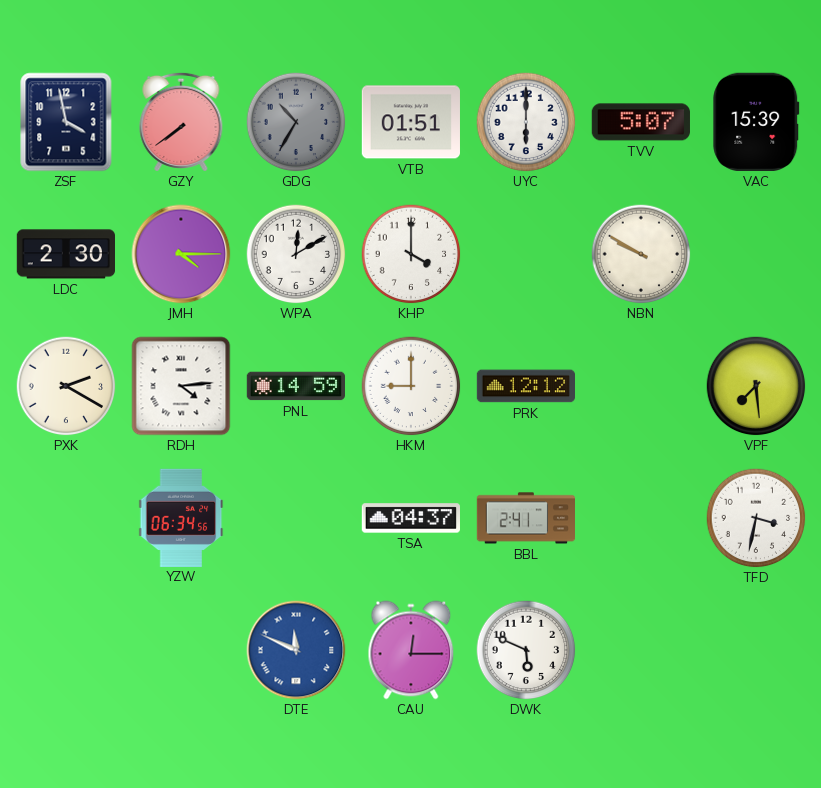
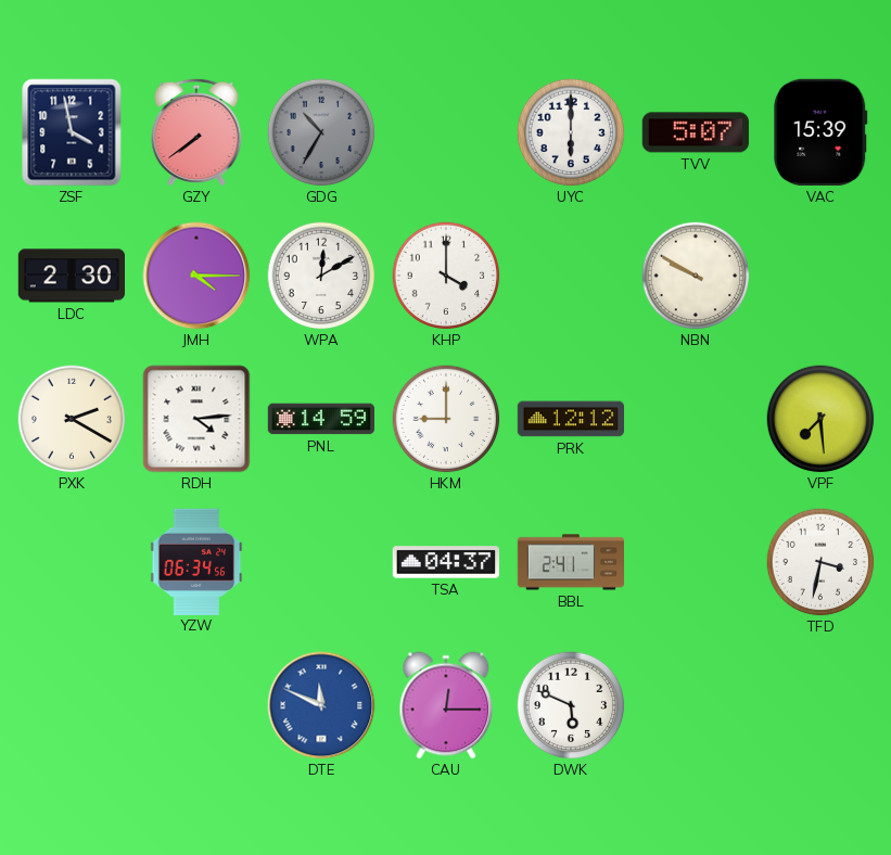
VTB: 01:51 -> none
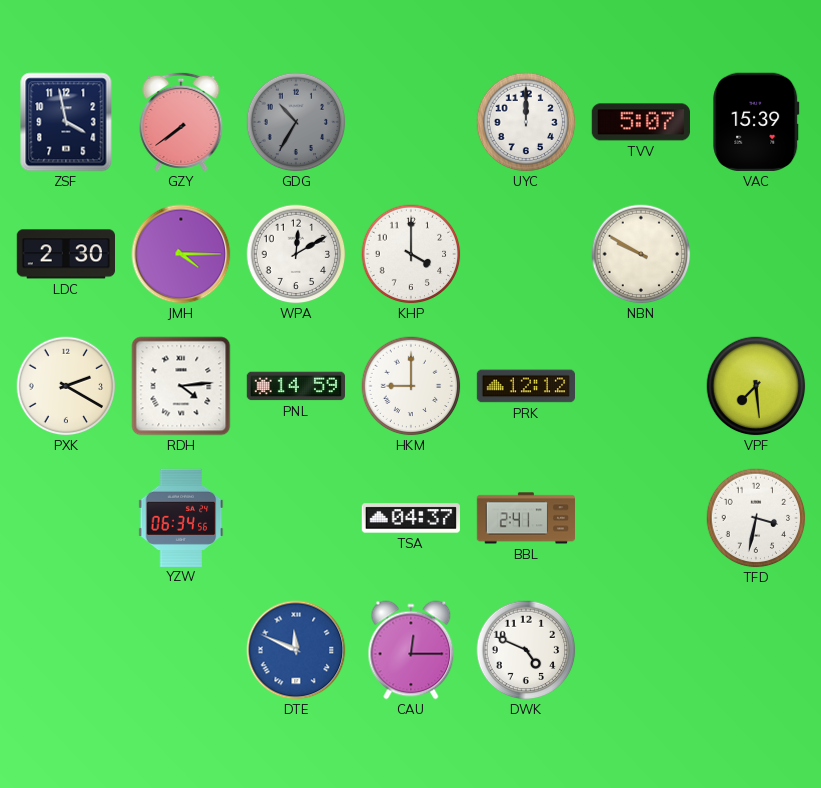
UYC: 6:00 -> 12:00
DWK: 5:49 -> 4:49
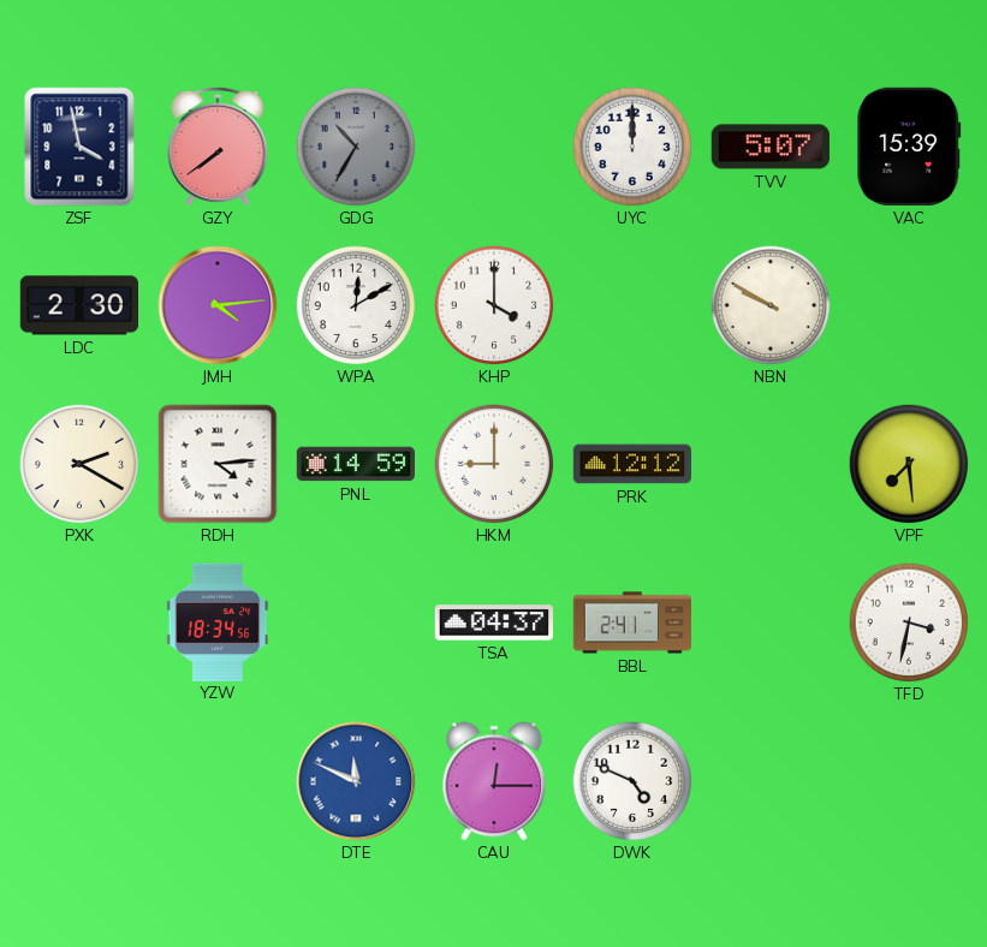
JMH: 4:15 -> 4:14
YZW: 06:34 -> 18:34
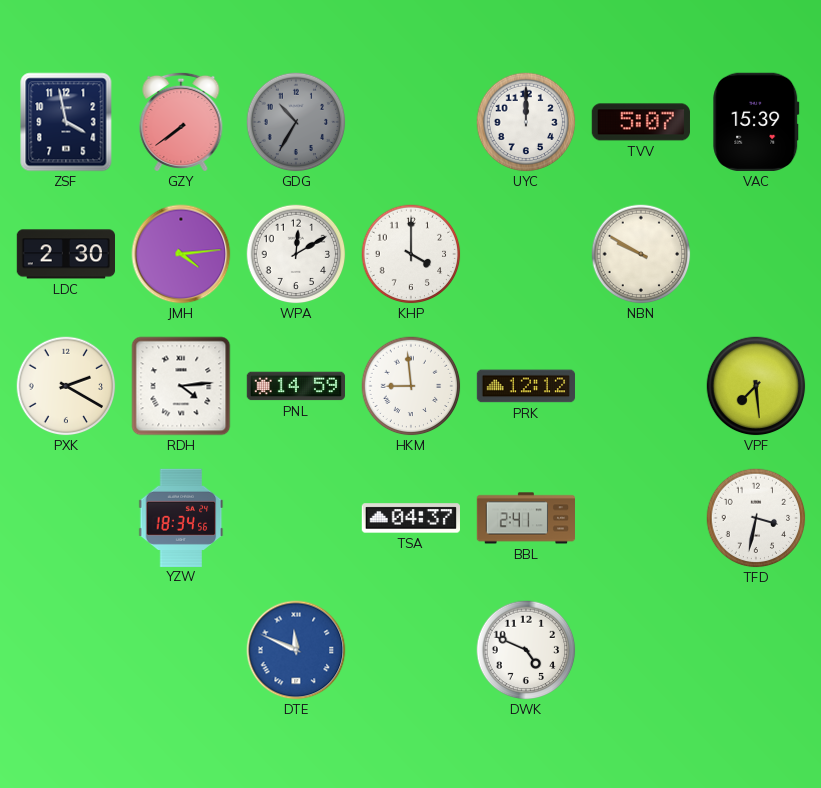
HKM: 9:00 -> 8:59
CAU: 12:15 -> none
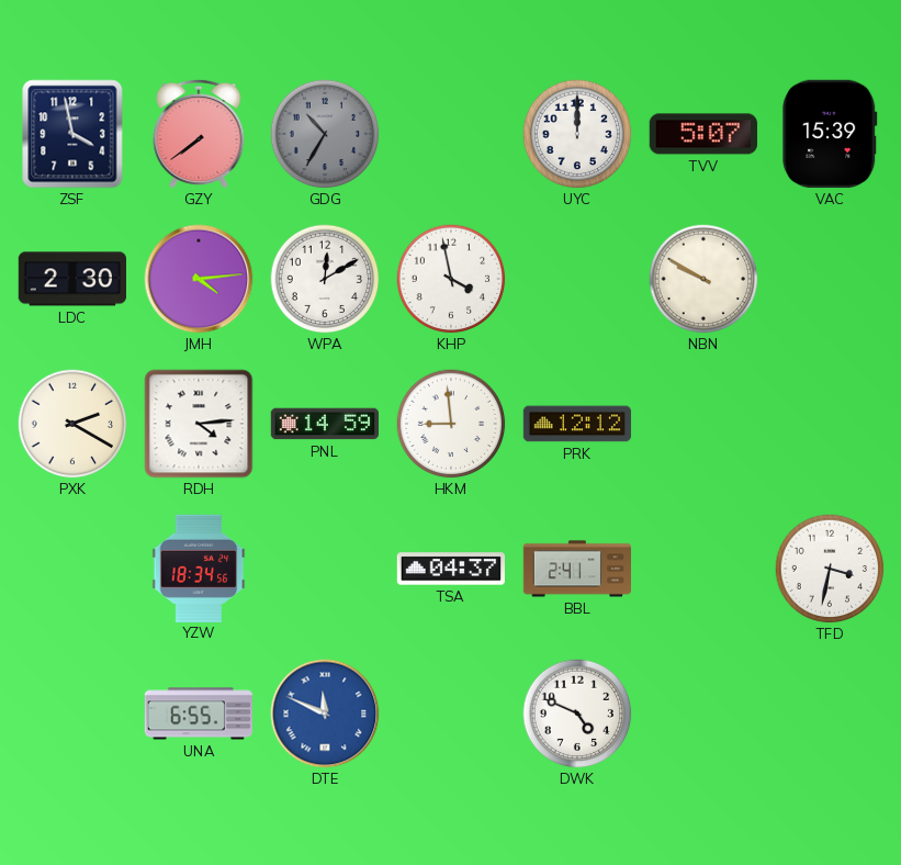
KHP: 4:00 -> 3:58
VPF: 7:29 -> none
UNA: none -> 6:55
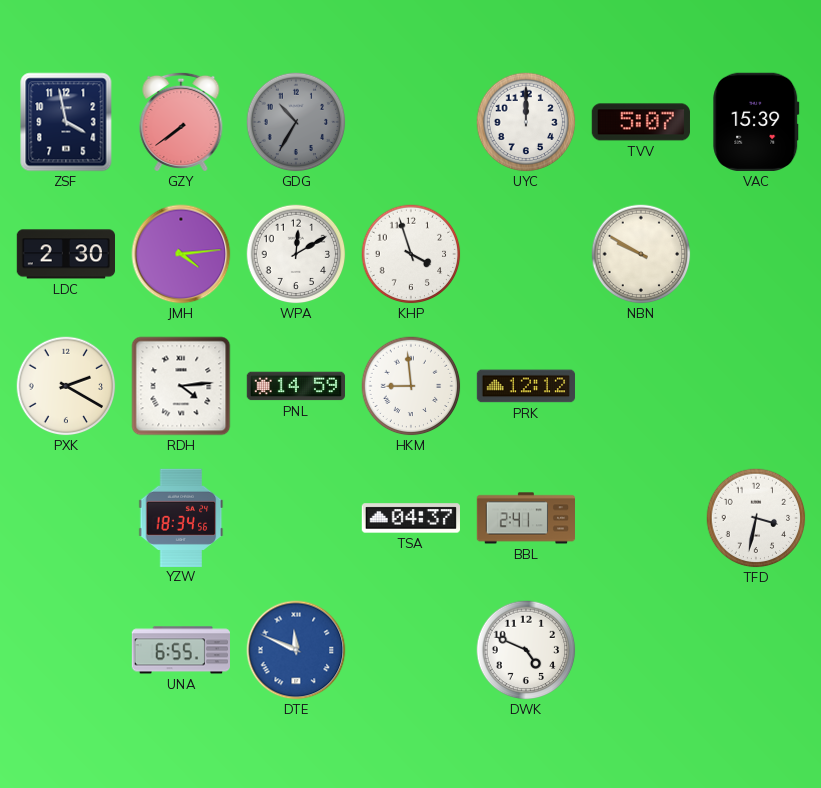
KHP: 3:58 -> 3:57
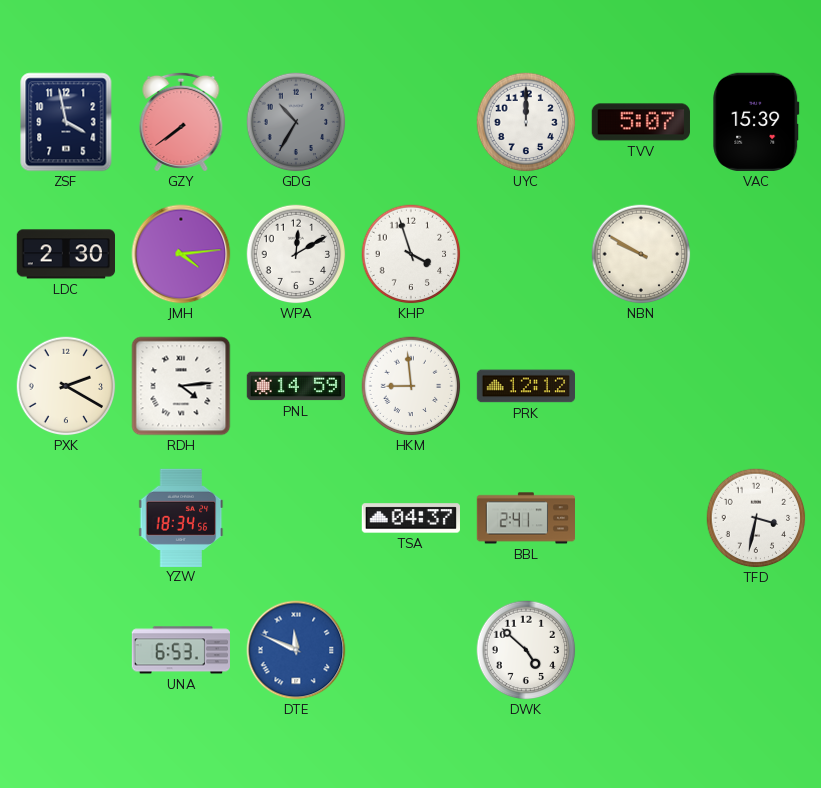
UNA: 6:55 -> 6:53
DWK: 4:49 -> 4:52
